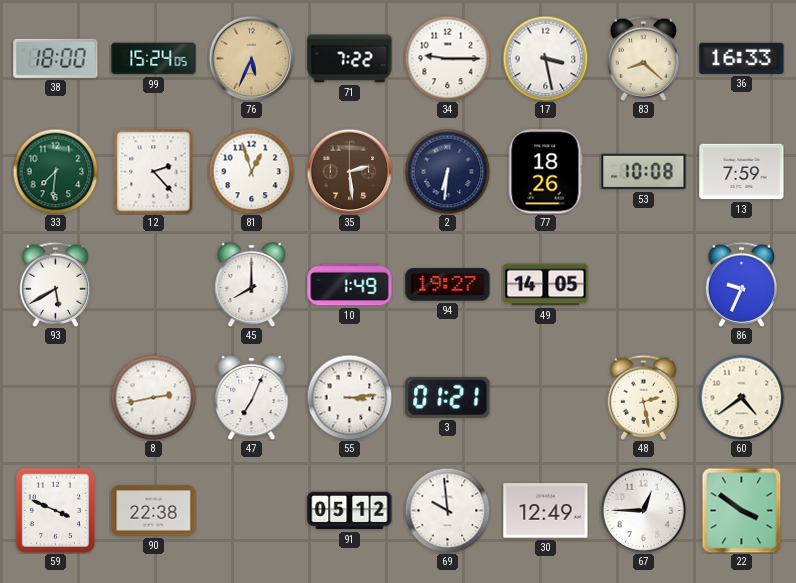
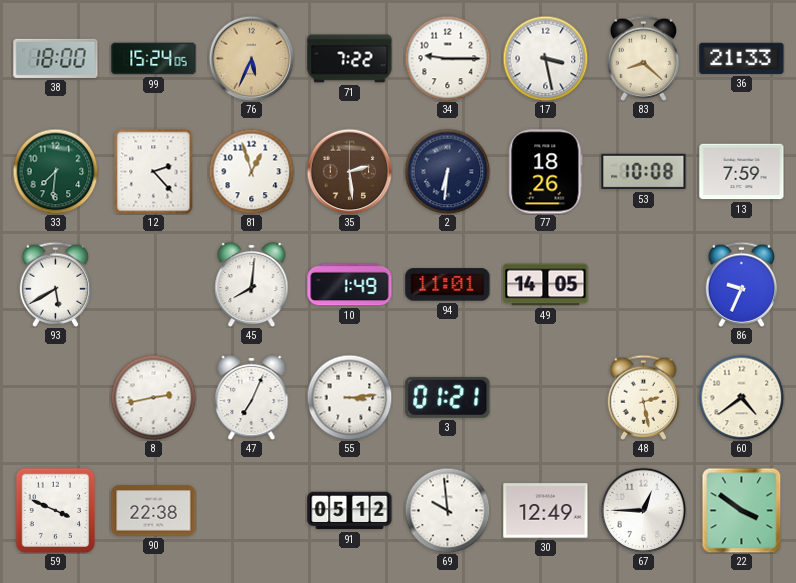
36: 16:33 -> 21:33
45: 8:00 -> 8:01
94: 19:27 -> 11:01
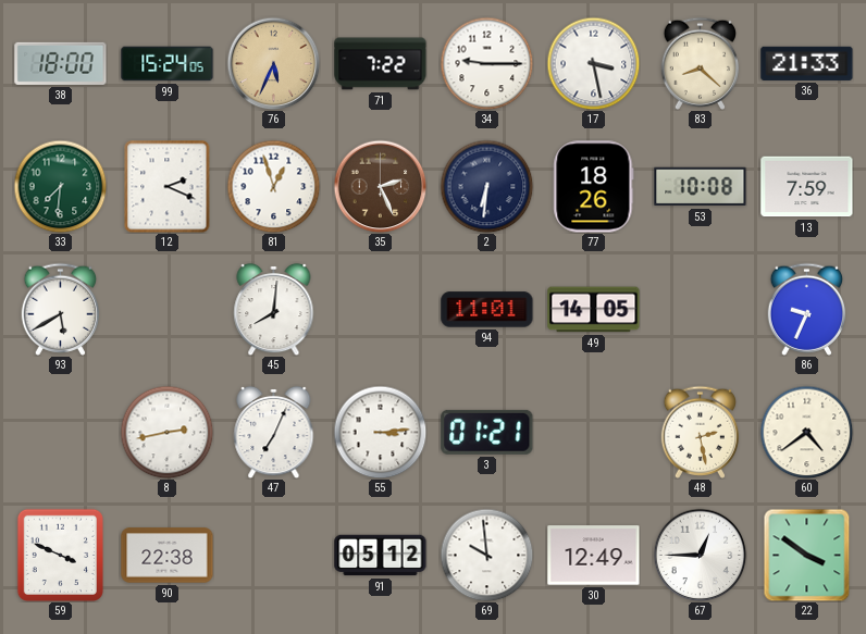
12: 2:23 -> 2:19
35: 2:29 -> 2:26
10: 1:49 -> none
